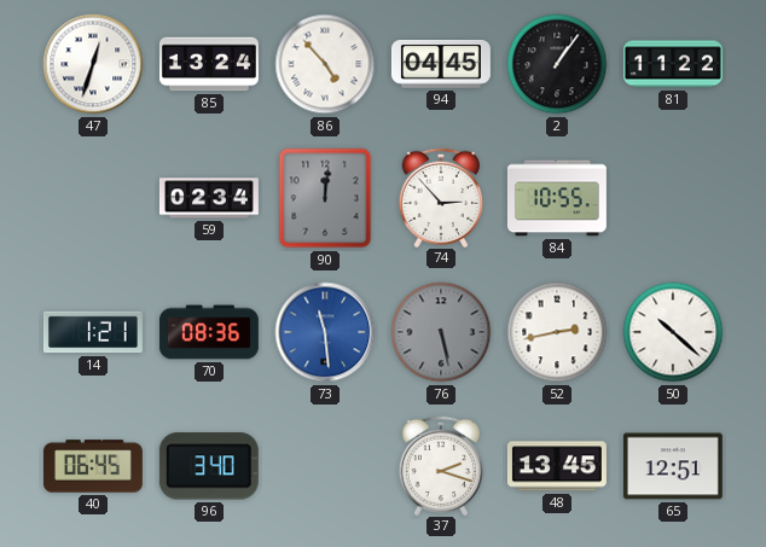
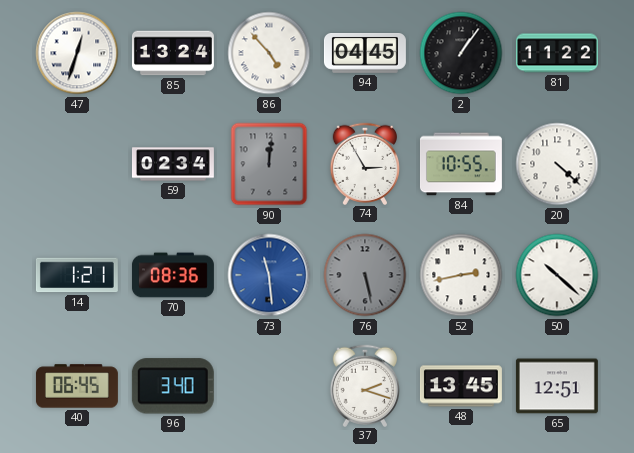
74: 2:53 -> 2:55
20: none -> 4:22
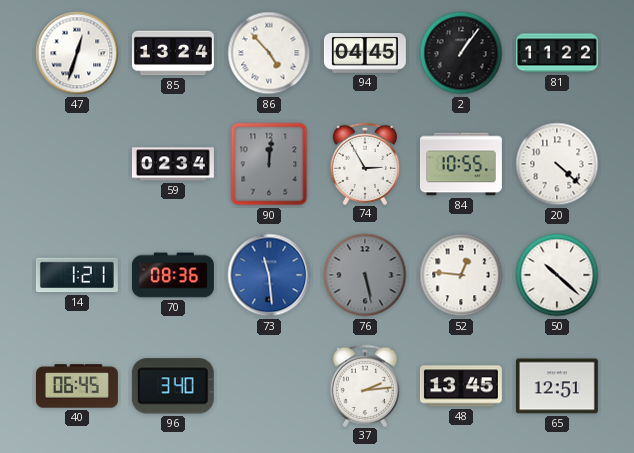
52: 2:43 -> 12:46
37: 2:18 -> 2:14
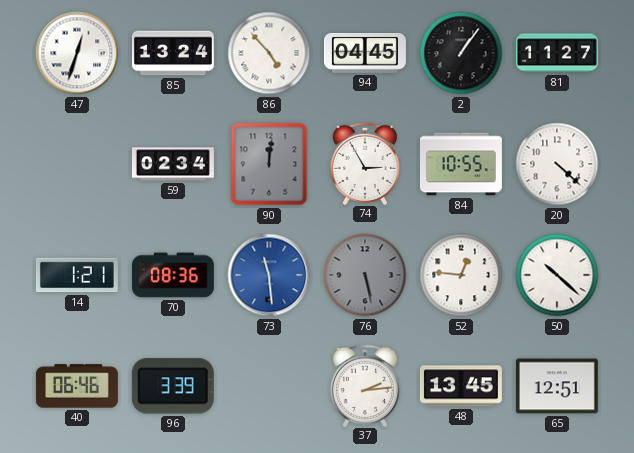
81: 11:22 -> 11:27
40: 06:45 -> 06:46
96: 3:40 -> 3:39
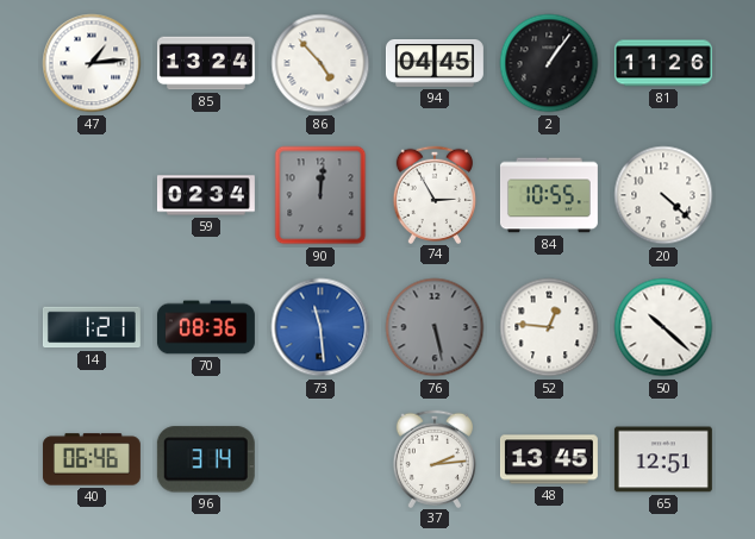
47: 12:33 -> 1:14
81: 11:27 -> 11:26
96: 3:39 -> 3:14
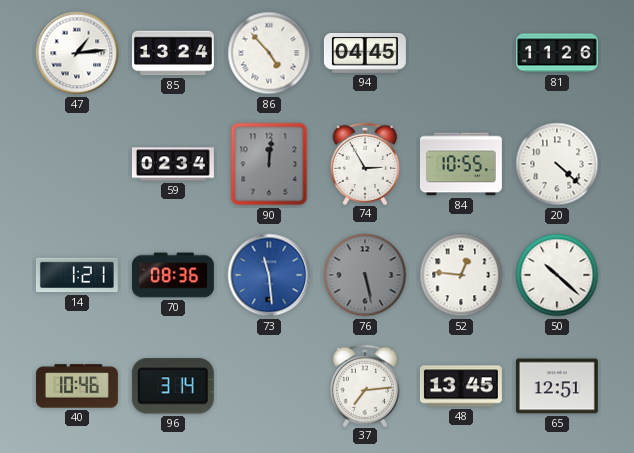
2: 1:06 -> none
40: 06:46 -> 10:46
37: 2:14 -> 7:14
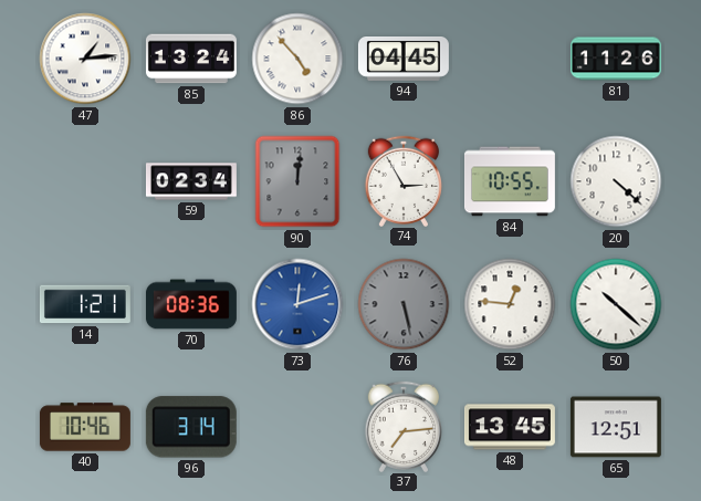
73: 11:29 -> 12:12
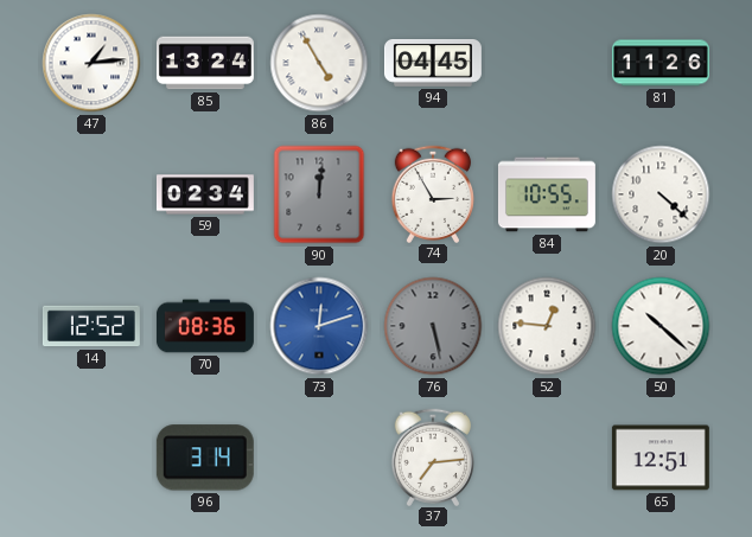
86: 4:53 -> 4:55
14: 1:21 -> 12:52
40: 10:46 -> none
48: 13:45 -> none
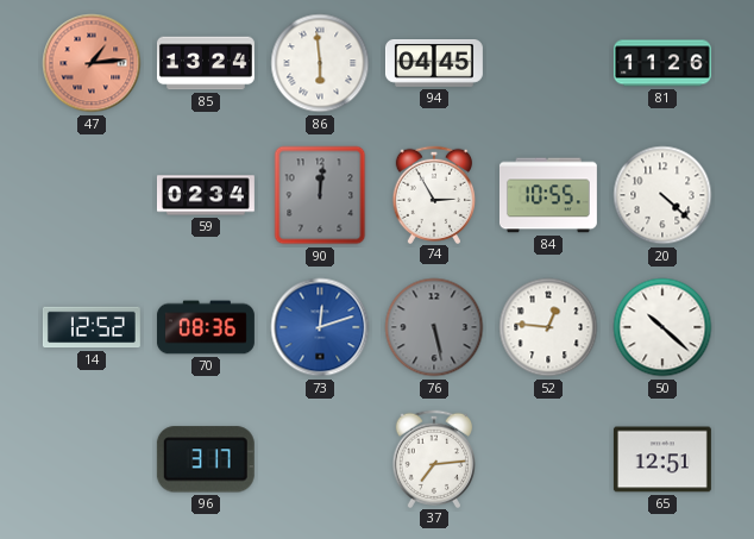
47 dial: white -> salmon
86: 4:55 -> 5:59
96: 3:14 -> 3:17
